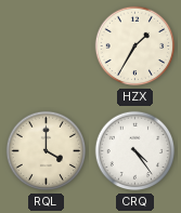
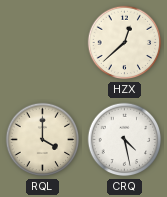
HZX: 1:35 -> 12:38
CRQ: 4:24 -> 4:28
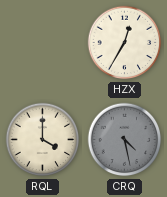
HZX: 12:38 -> 12:35
CRQ dial: white -> grey
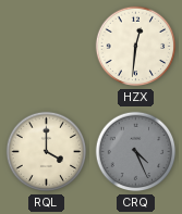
HZX: 12:35 -> 12:31
CRQ: 4:28 -> 4:26
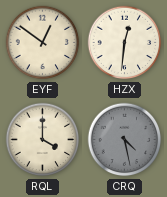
EYF: none -> 12:51
CRQ: 4:26 -> 4:28
